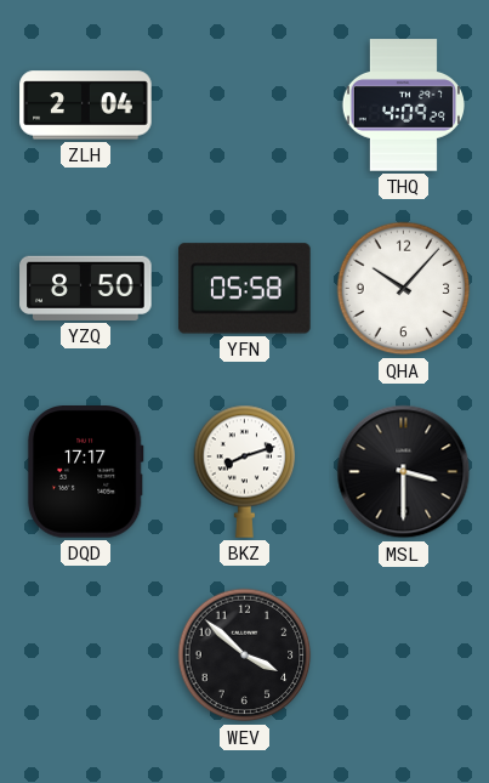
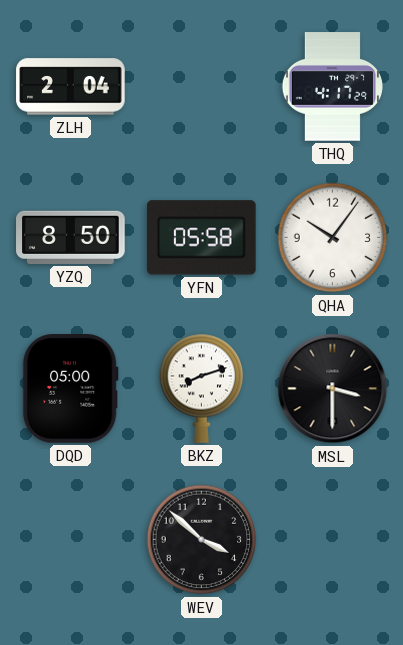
THQ: 4:09 -> 4:17
QHA: 10:07 -> 10:06
DQD: 17:17 -> 05:00
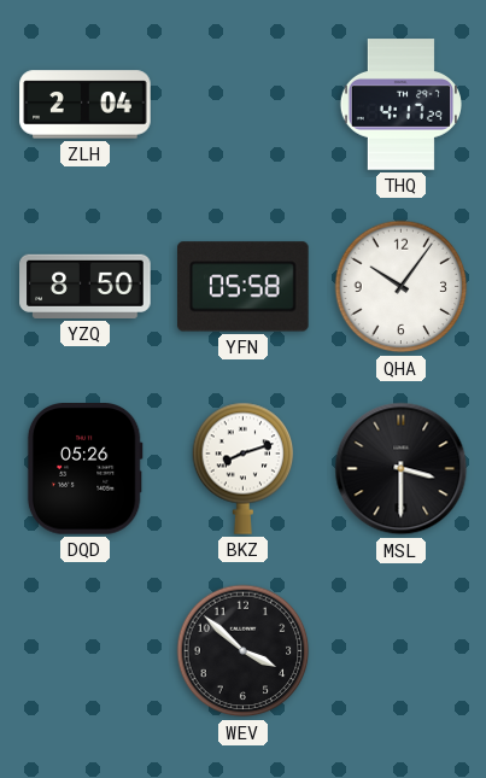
DQD: 05:00 -> 05:26
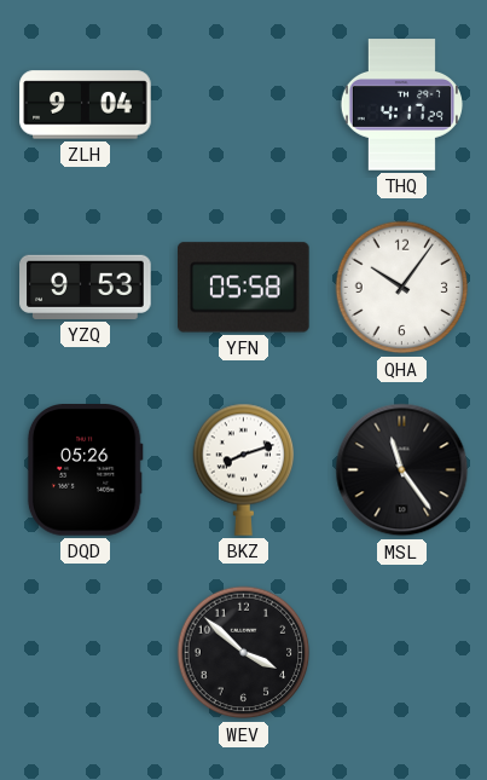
ZLH: 2:04 -> 9:04
YZQ: 8:50 -> 9:53
MSL: 3:30 -> 11:24
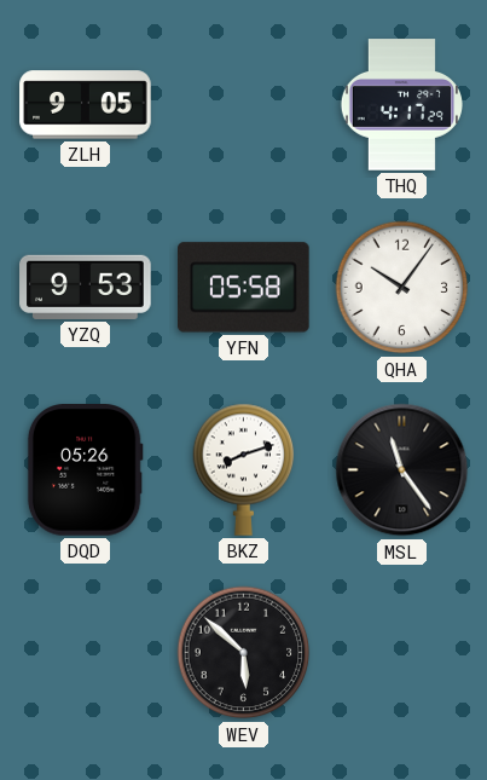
ZLH: 9:04 -> 9:05
WEV: 3:52 -> 5:52
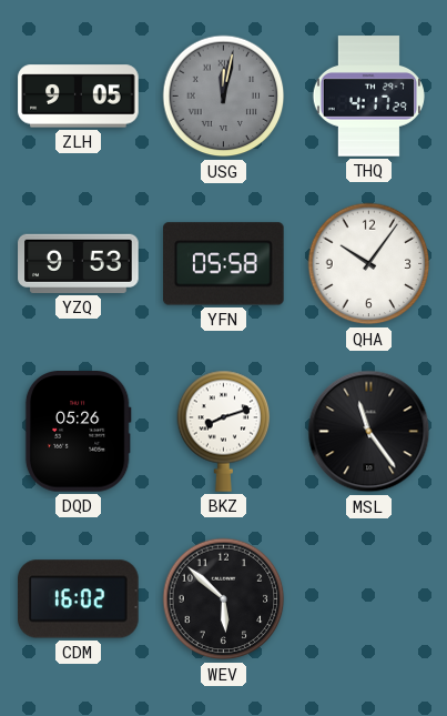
USG: none -> 12:02
CDM: none -> 16:02
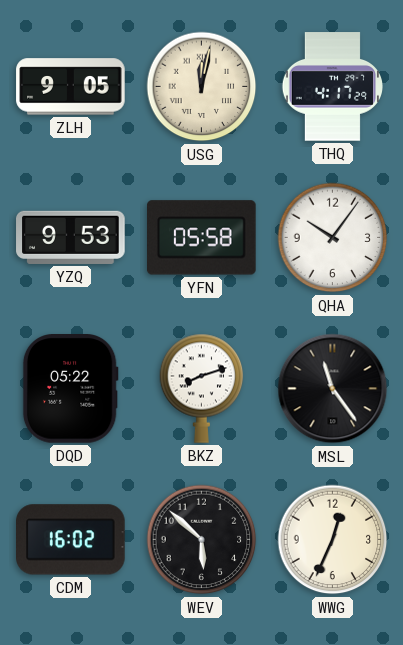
USG dial: grey -> cream
DQD: 05:26 -> 05:22
WWG: none -> 12:34
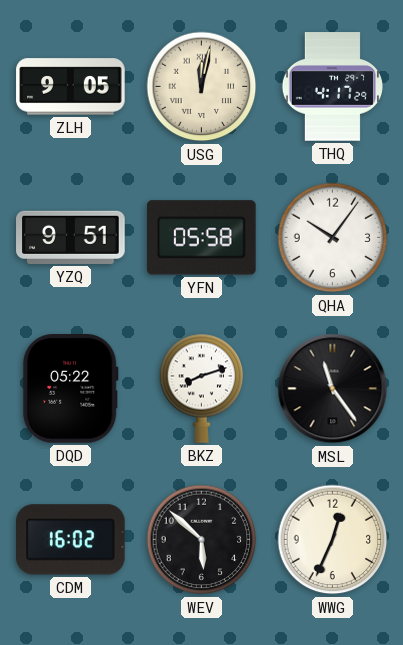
YZQ: 9:53 -> 9:51
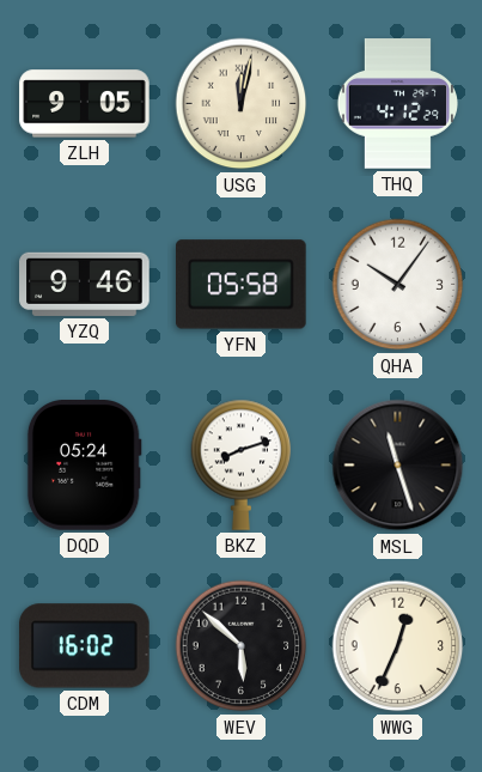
THQ: 4:17 -> 4:12
YZQ: 9:51 -> 9:46
DQD: 05:22 -> 05:24
MSL: 11:24 -> 11:27
